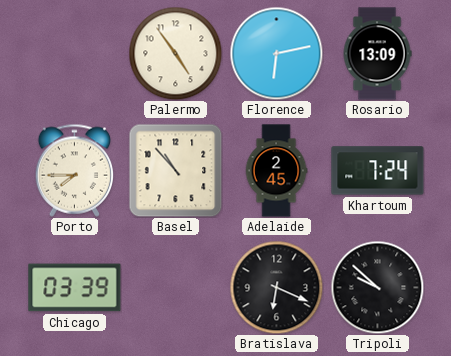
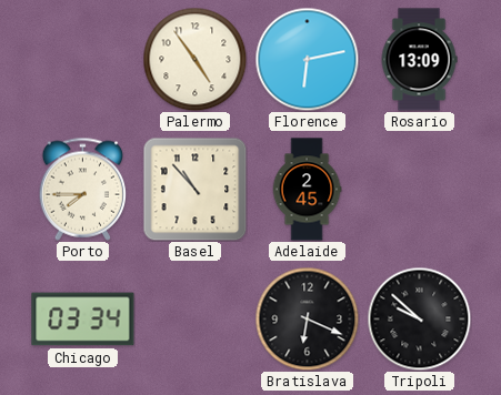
Khartoum: 7:24 -> none
Chicago: 03:39 -> 03:34
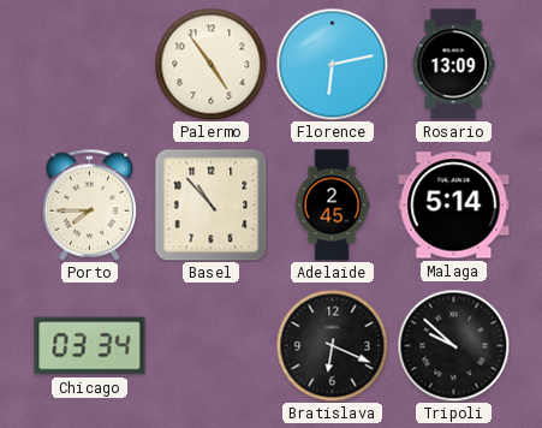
Malaga: none -> 5:14
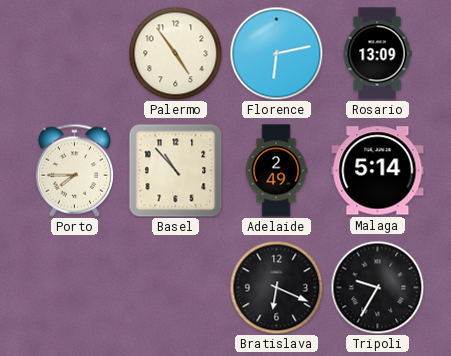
Adelaide: 2:45 -> 2:49
Chicago: 03:34 -> none
Tripoli: 9:52 -> 9:35
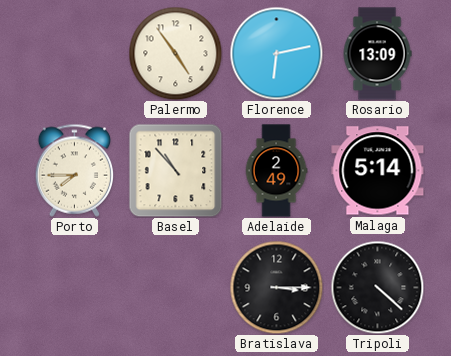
Bratislava: 6:19 -> 3:15
Tripoli: 9:35 -> 4:22
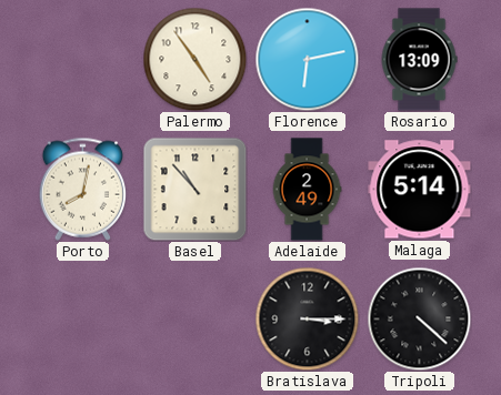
Porto: 7:45 -> 8:02
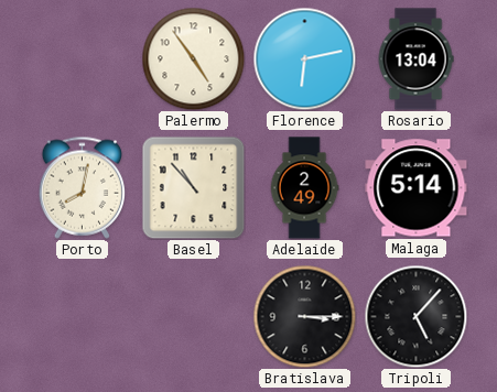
Rosario: 13:09 -> 13:04
Tripoli: 4:22 -> 5:07
